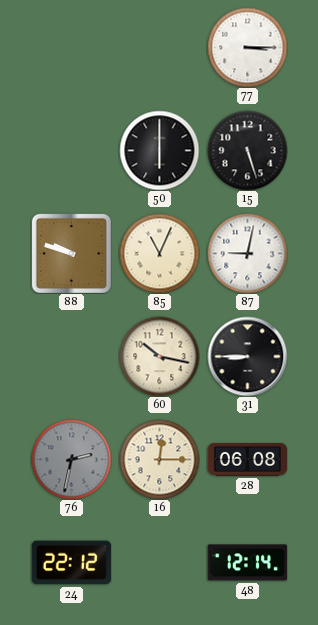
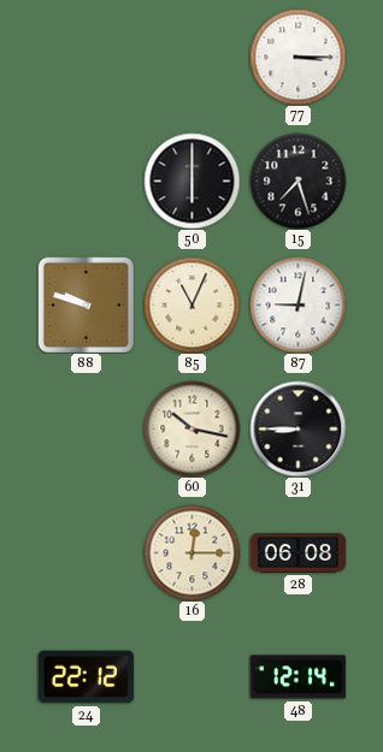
15: 5:27 -> 7:27
76: 2:32 -> none
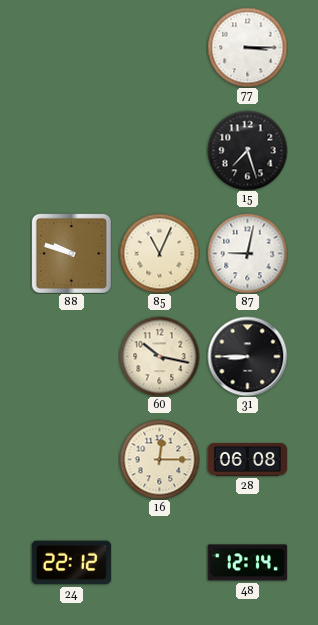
50: 6:00 -> none
